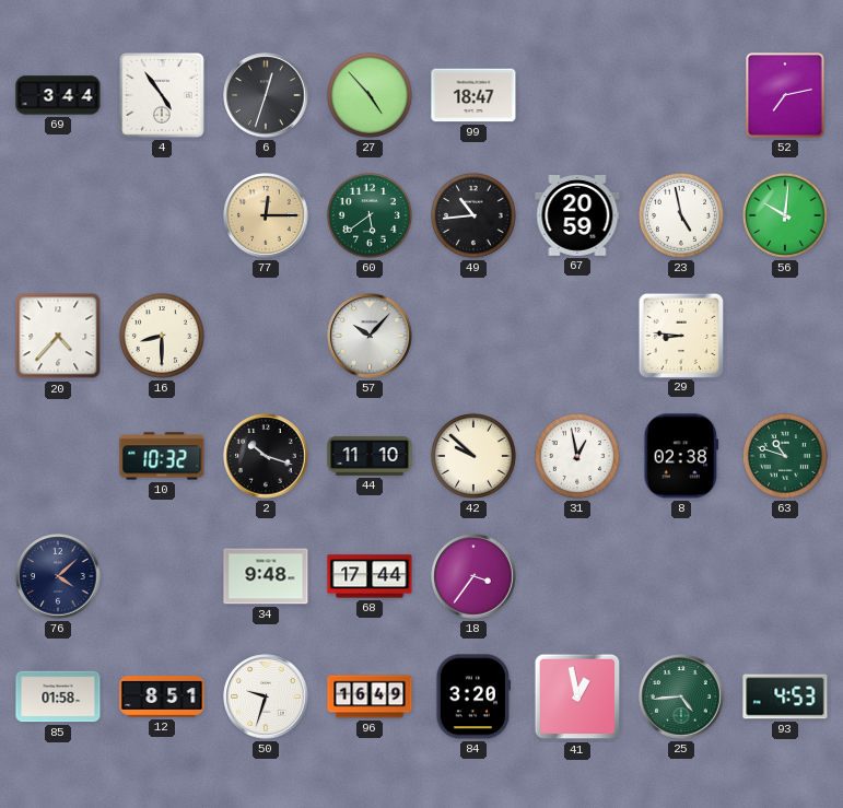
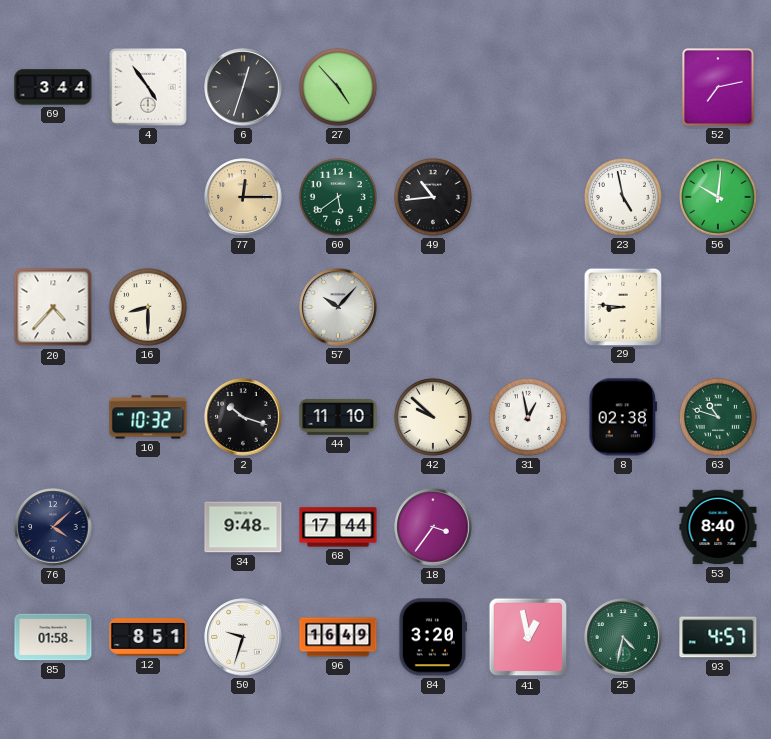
99: 18:47 -> none
67: 20:59 -> none
53: none -> 8:40
25: 4:44 -> 4:32
93: 4:53 -> 4:57
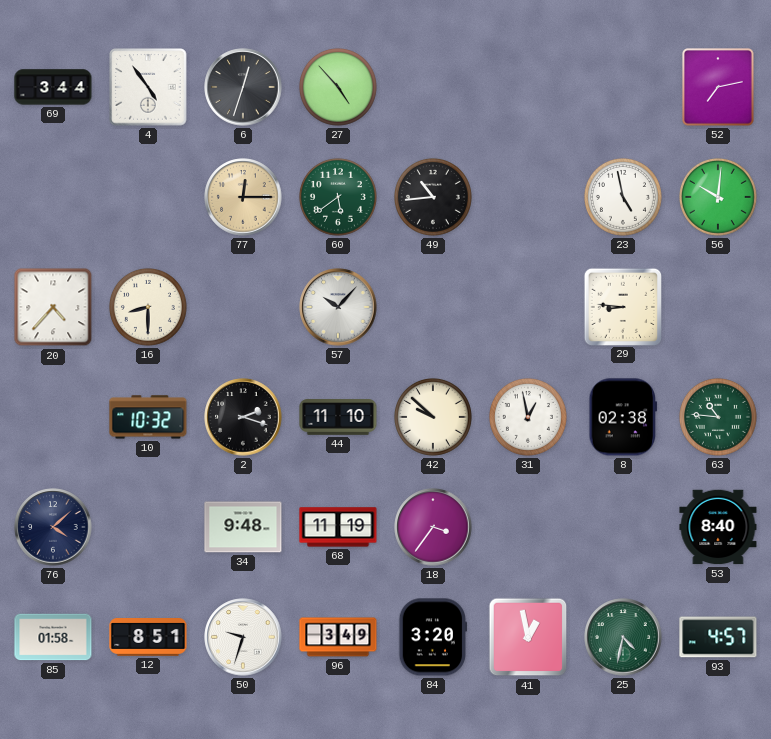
2: 10:18 -> 2:18
63: 10:48 -> 10:46
68: 17:44 -> 11:19
96: 16:49 -> 3:49
